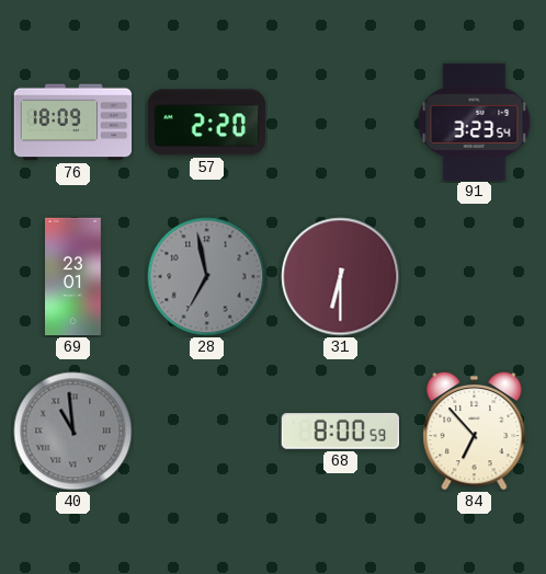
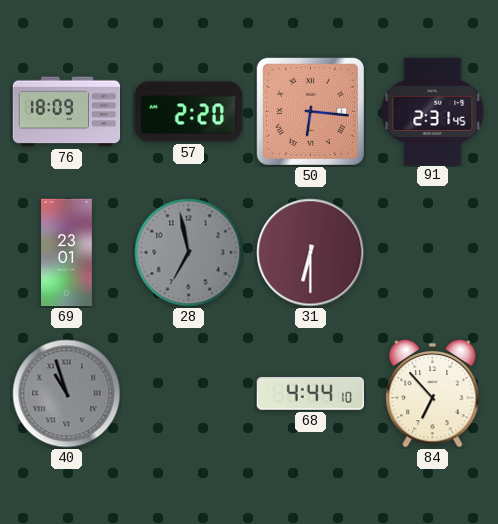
50: none -> 6:16
91: 3:23 -> 2:31
40: 10:59 -> 10:57
68: 8:00 -> 4:44
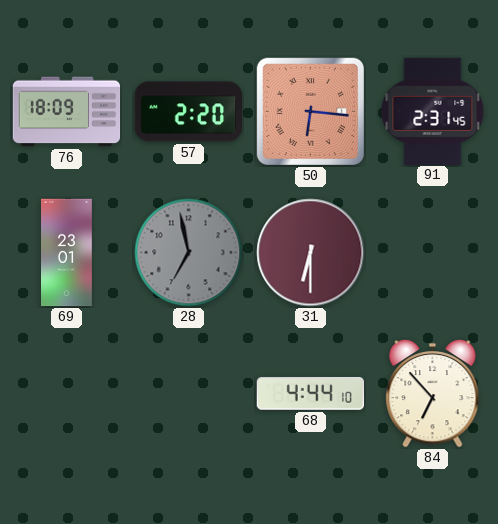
40: 10:57 -> none
